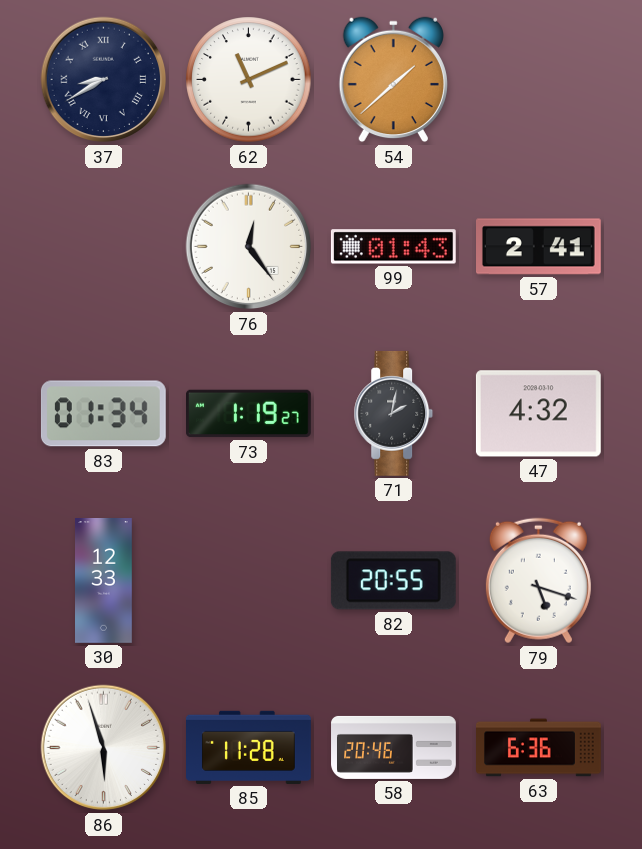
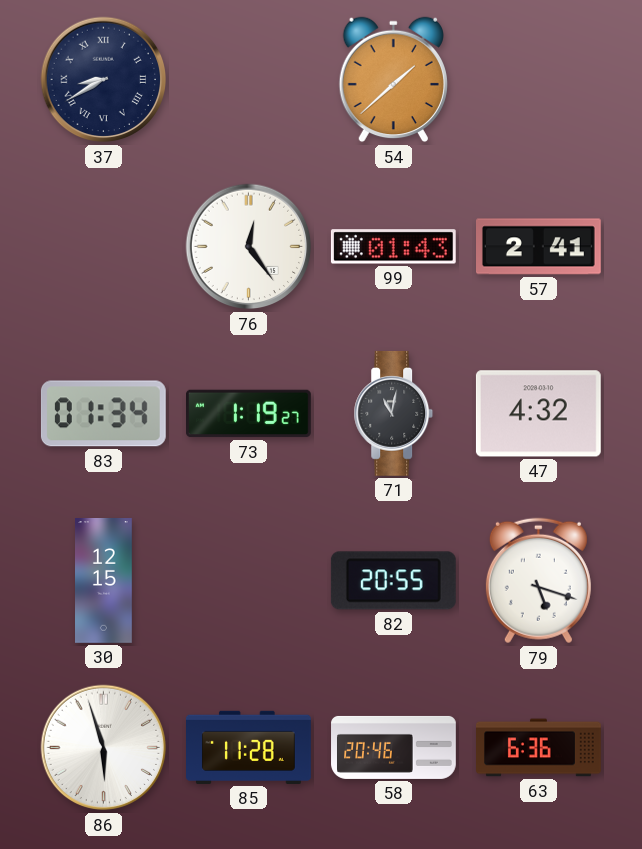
62: 11:11 -> none
71: 2:02 -> 11:02
30: 12:33 -> 12:15
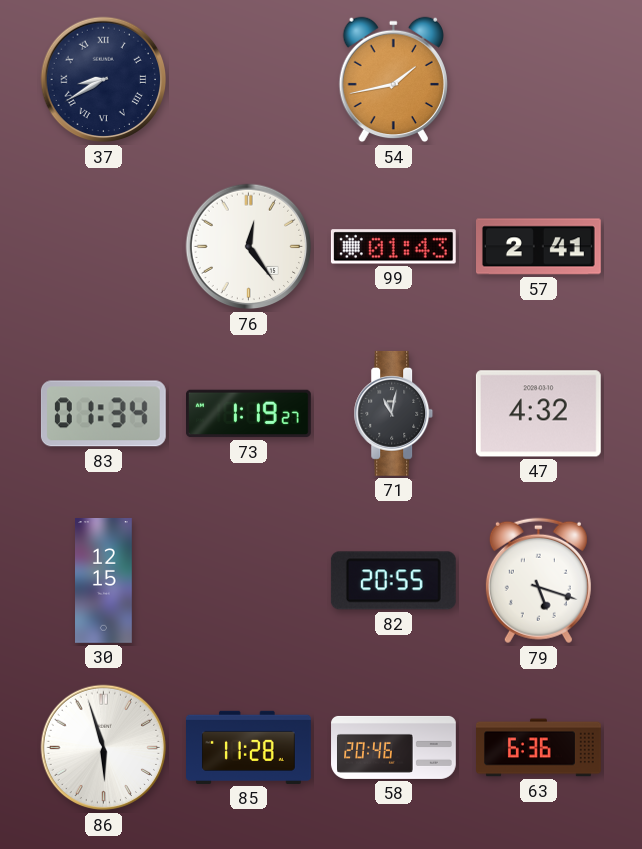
54: 1:38 -> 1:43
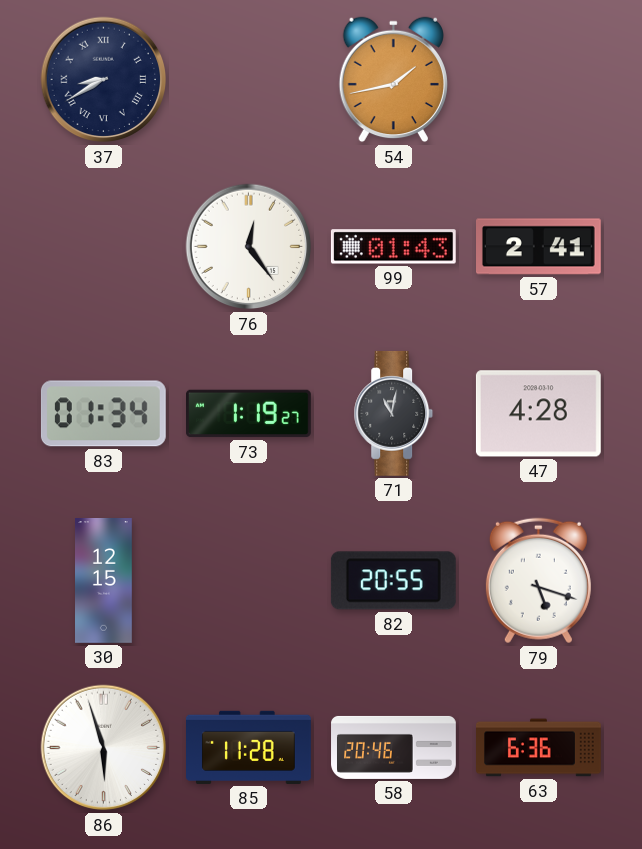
47: 4:32 -> 4:28
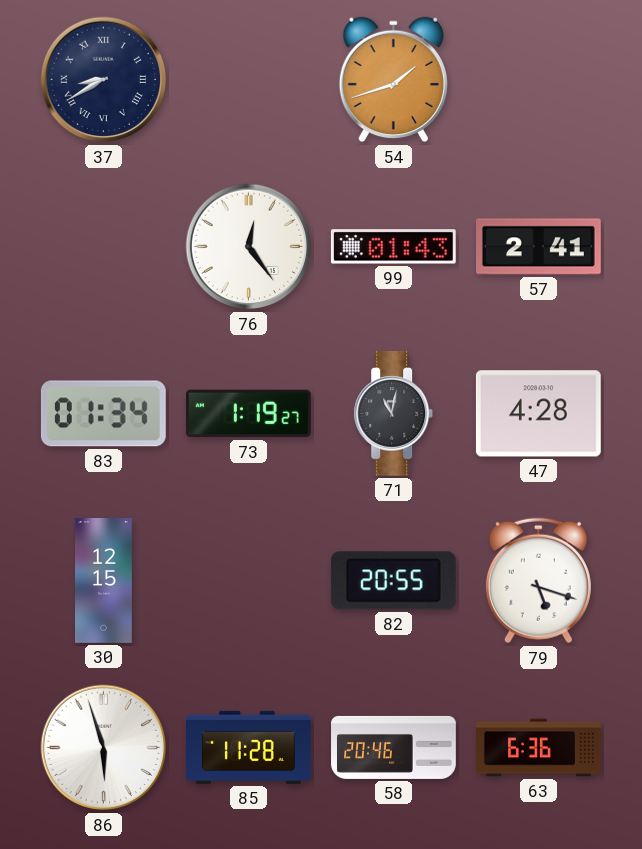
54: 1:43 -> 1:42
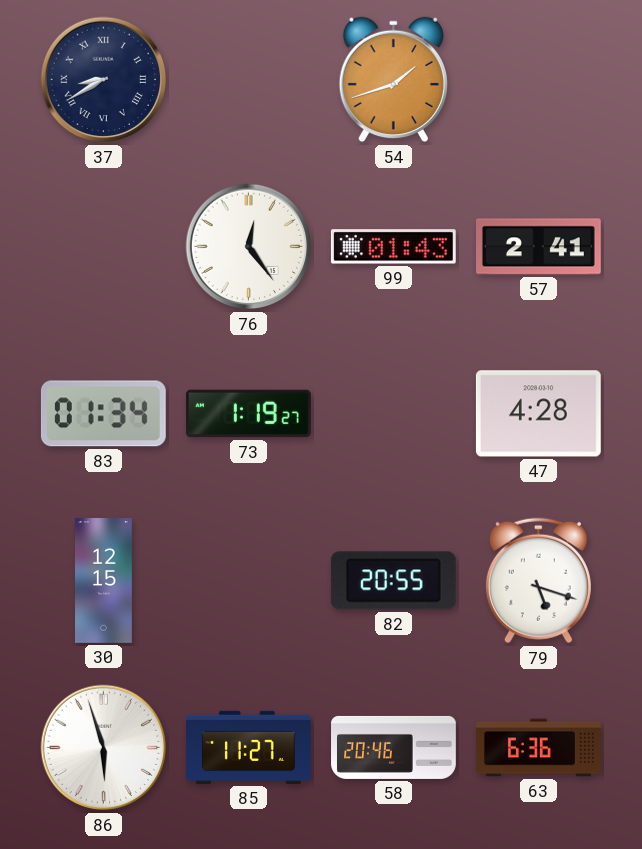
71: 11:02 -> none
85: 11:28 -> 11:27
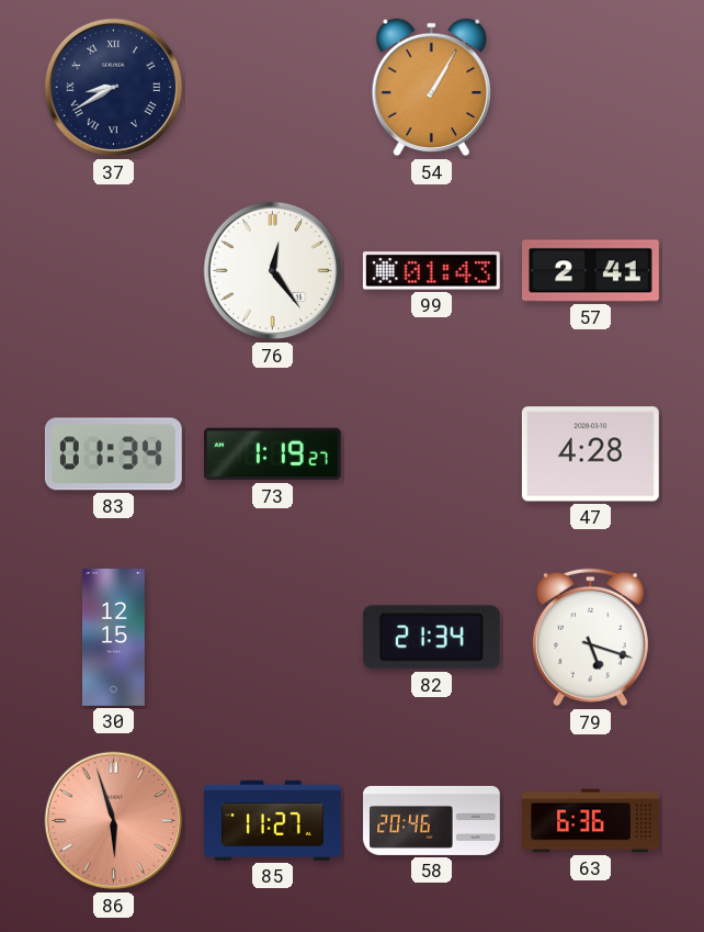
54: 1:42 -> 1:05
82: 20:55 -> 21:34
86 dial: white -> salmon
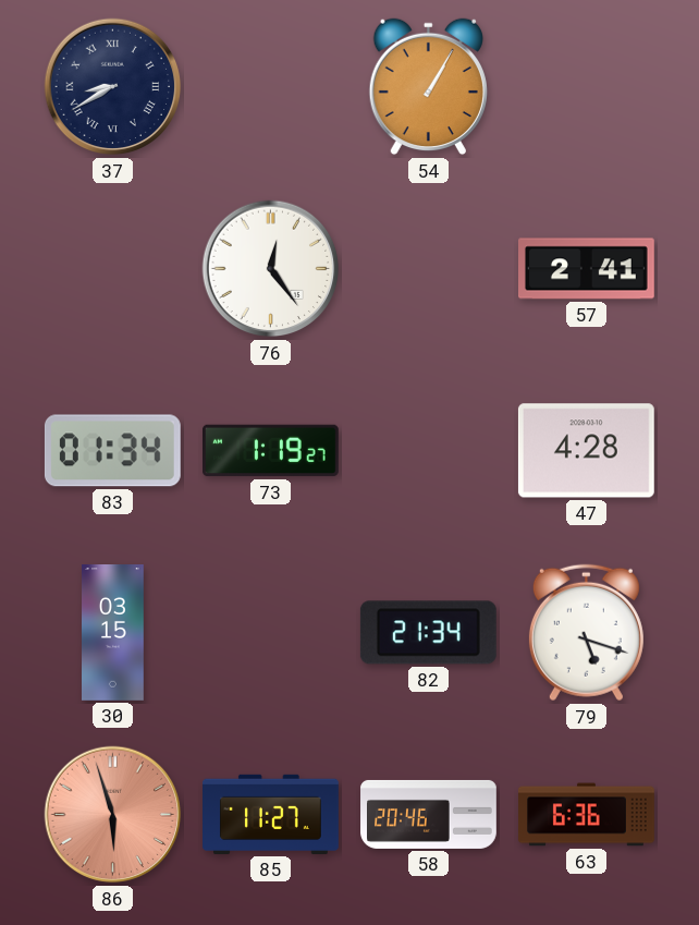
99: 01:43 -> none
30: 12:15 -> 03:15
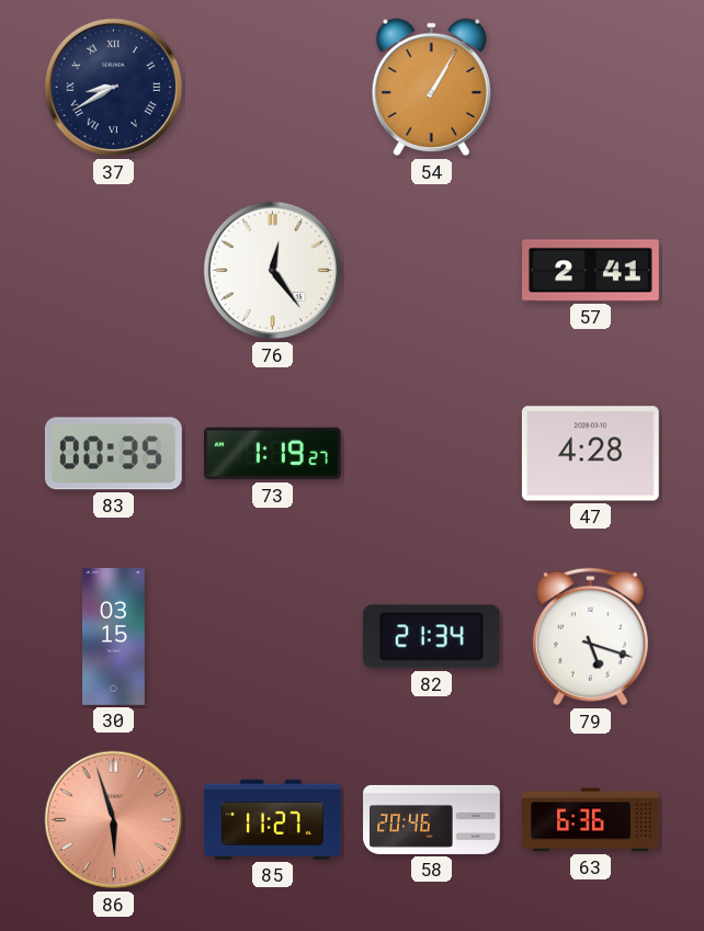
83: 01:34 -> 00:35
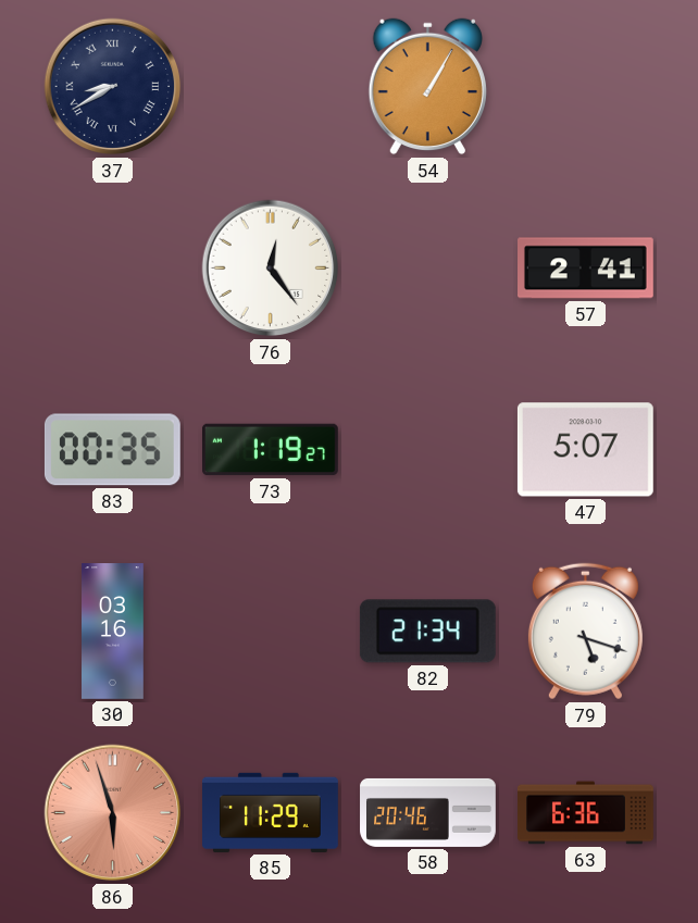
47: 4:28 -> 5:07
30: 03:15 -> 03:16
85: 11:27 -> 11:29
